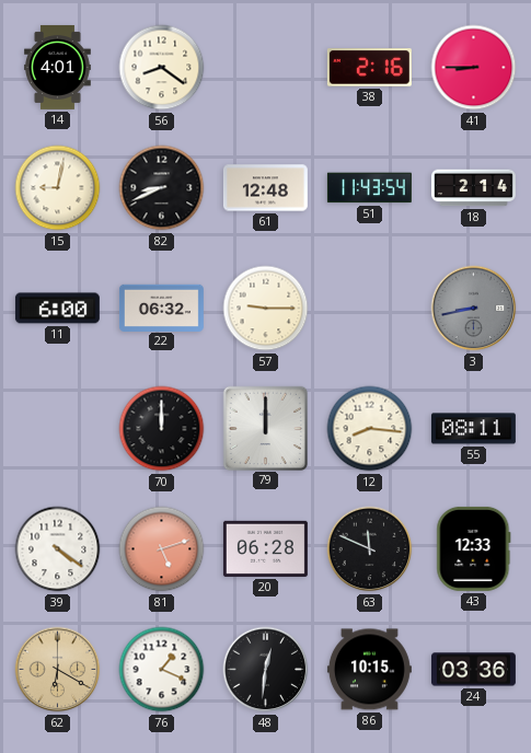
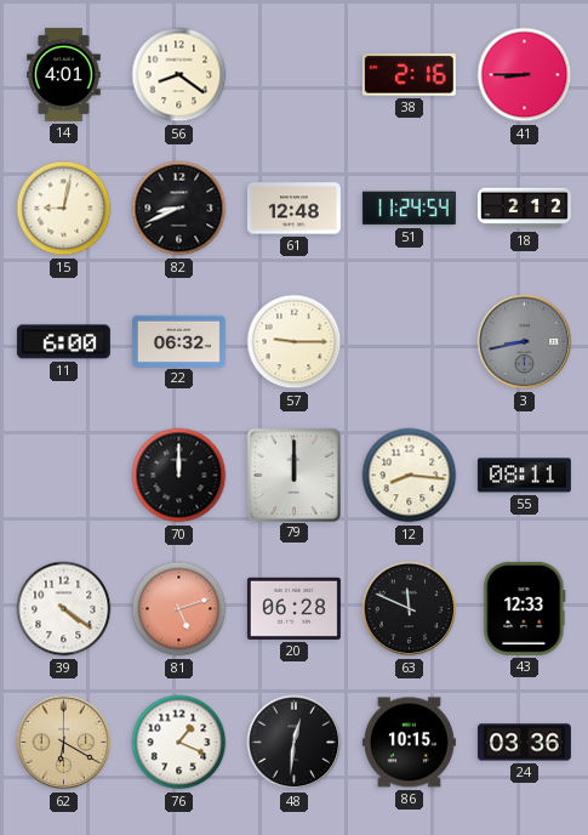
51: 11:43 -> 11:24
18: 2:14 -> 2:12
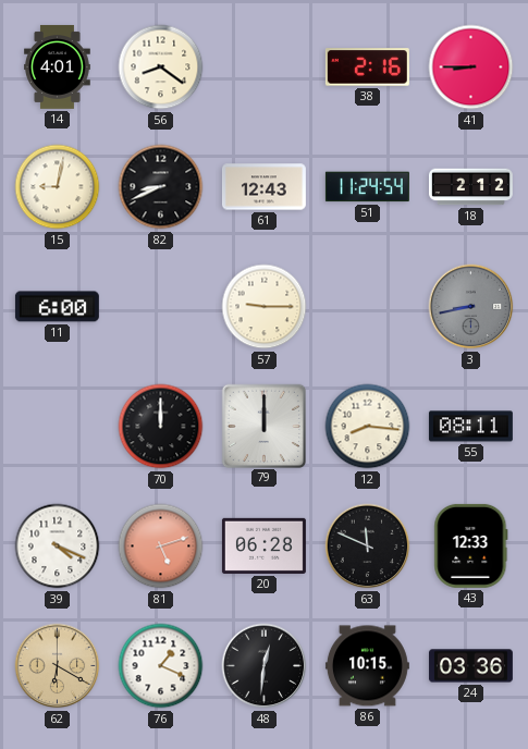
61: 12:48 -> 12:43
22: 06:32 -> none
39: 4:21 -> 4:19
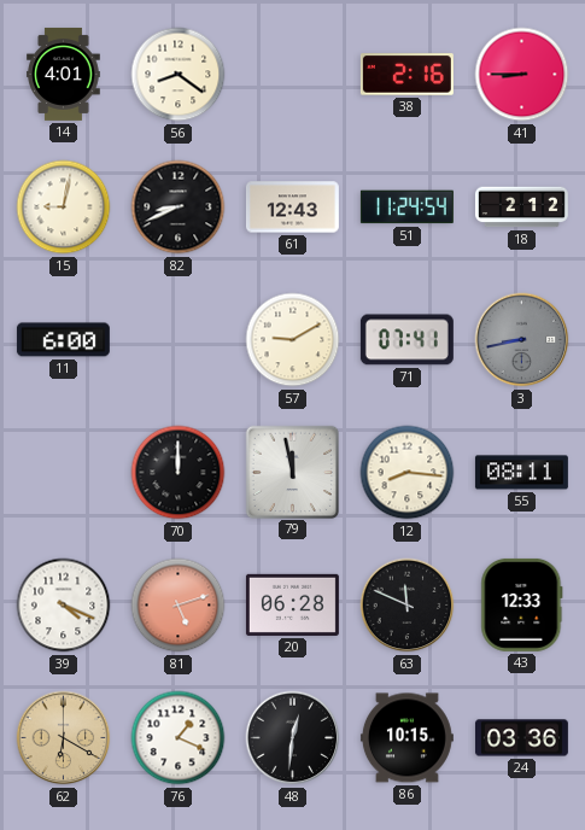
57: 9:15 -> 9:10
71: none -> 07:41
79: 12:00 -> 11:58
